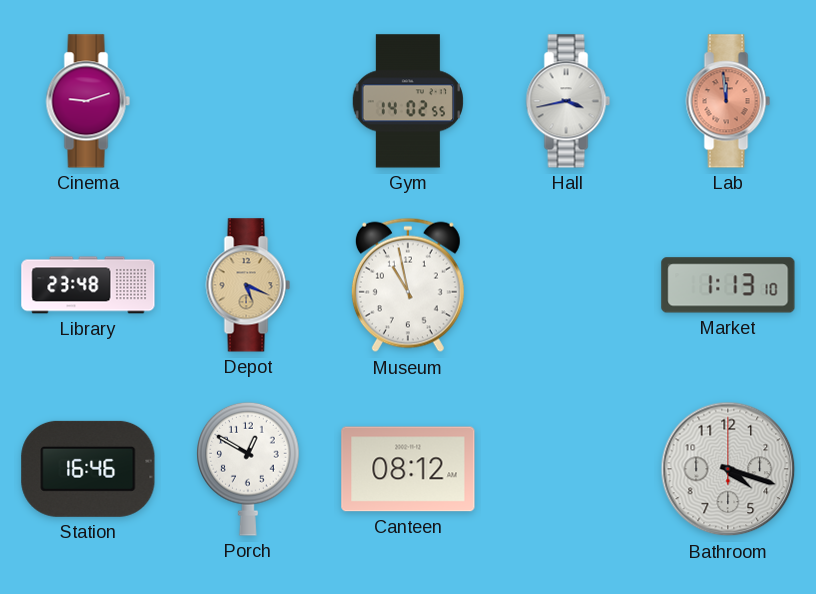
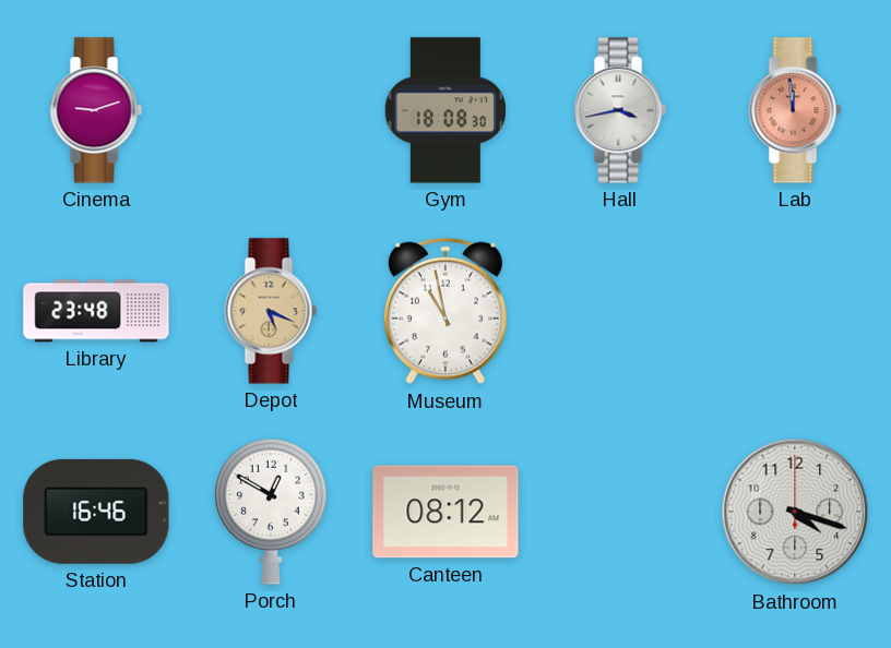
Gym: 14:02 -> 18:08
Market: 1:13 -> none
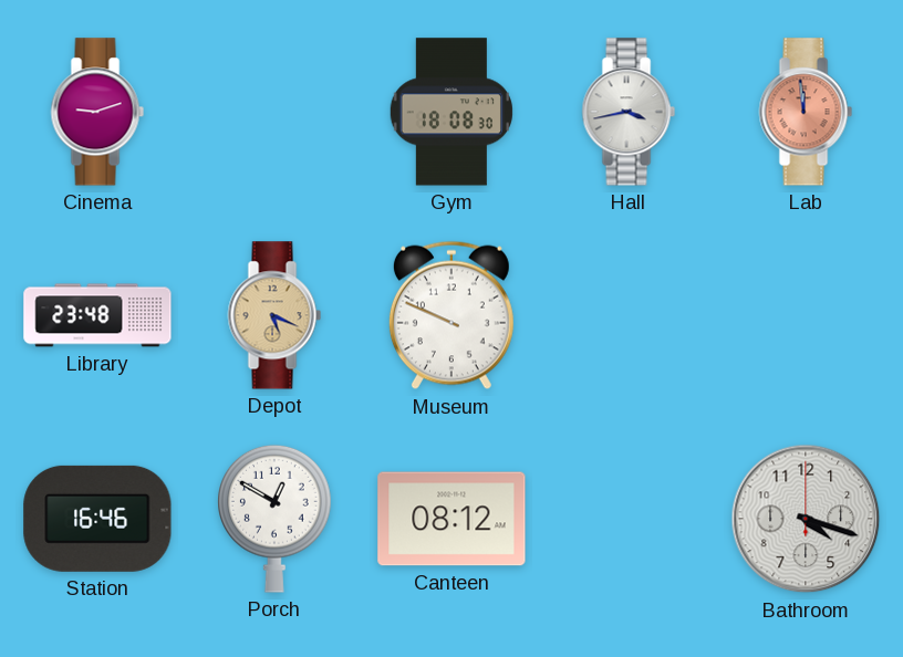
Museum: 10:58 -> 9:49
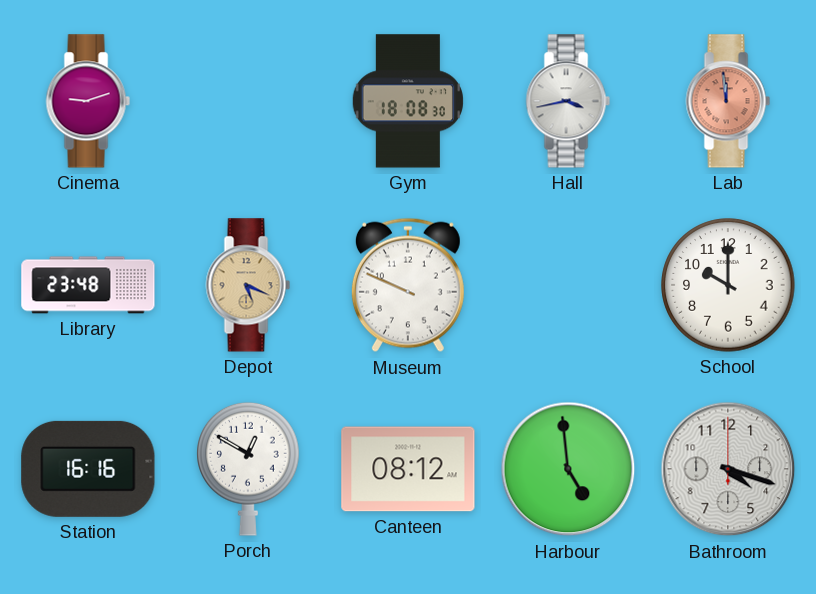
School: none -> 10:00
Station: 16:46 -> 16:16
Harbour: none -> 4:59
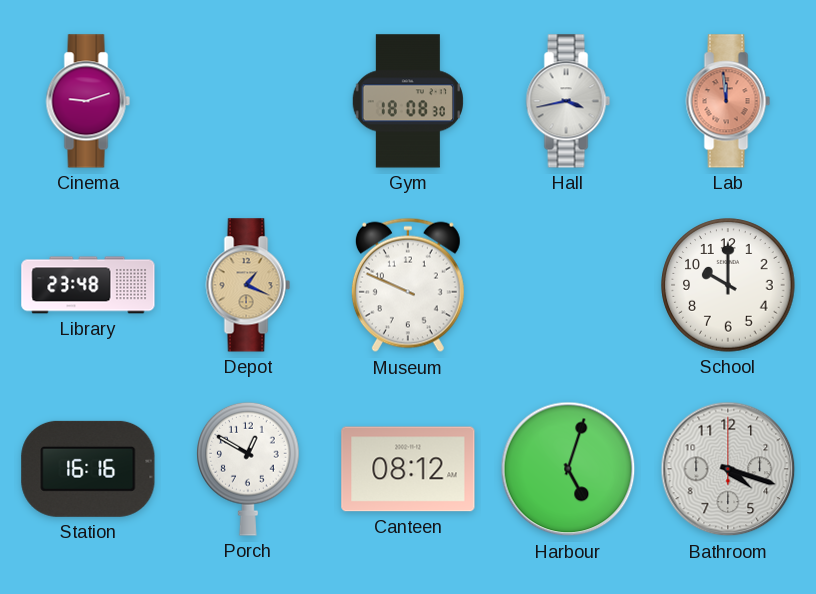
Depot: 5:19 -> 1:19
Harbour: 4:59 -> 5:03
